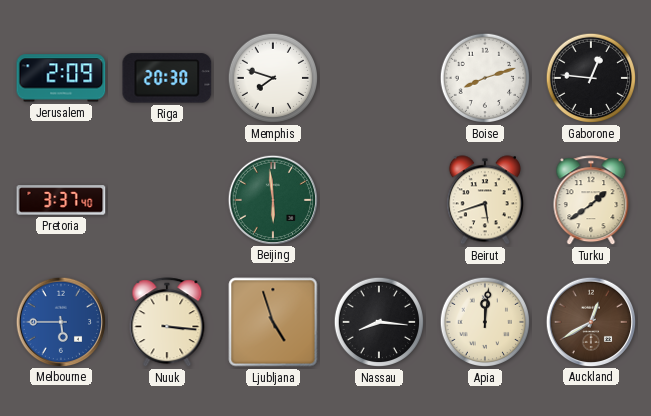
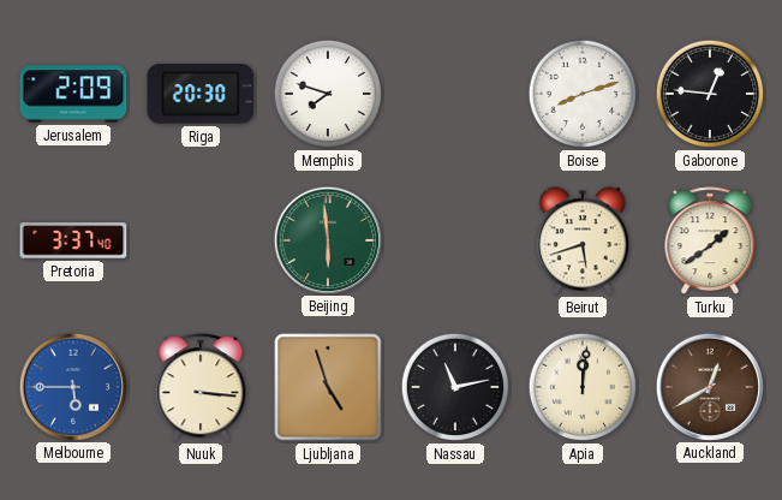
Nassau: 8:16 -> 11:13
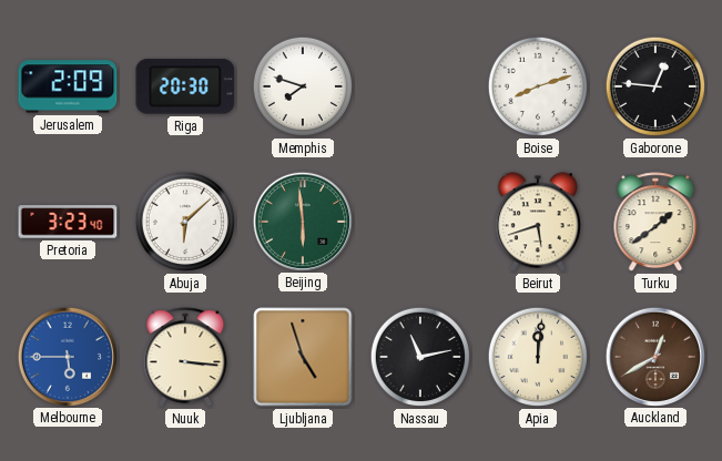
Pretoria: 3:37 -> 3:23
Abuja: none -> 6:08
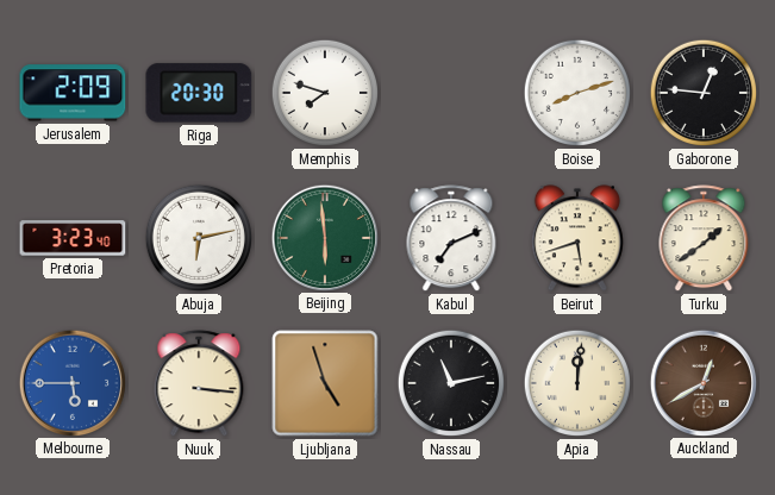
Abuja: 6:08 -> 6:13
Kabul: none -> 7:11
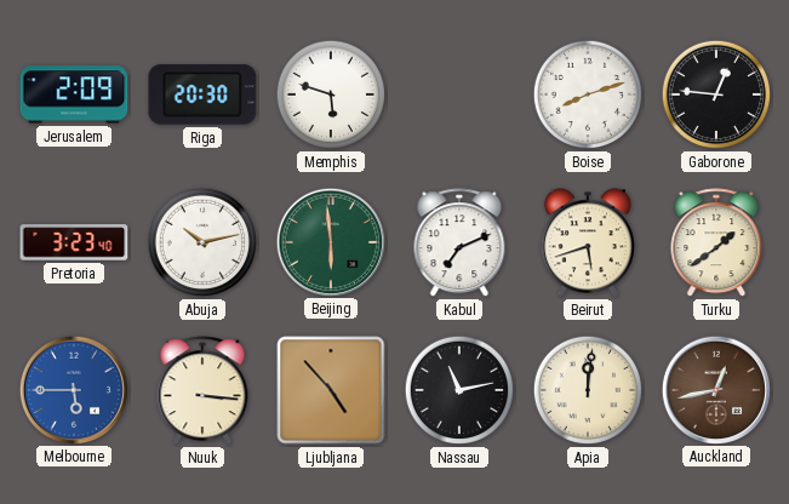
Memphis: 7:48 -> 5:48
Abuja: 6:13 -> 10:13
Ljubljana: 4:57 -> 4:53
Auckland: 12:40 -> 12:43
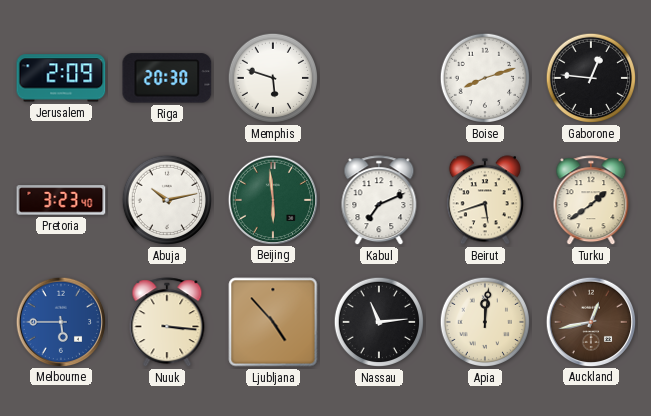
Nassau: 11:13 -> 11:14
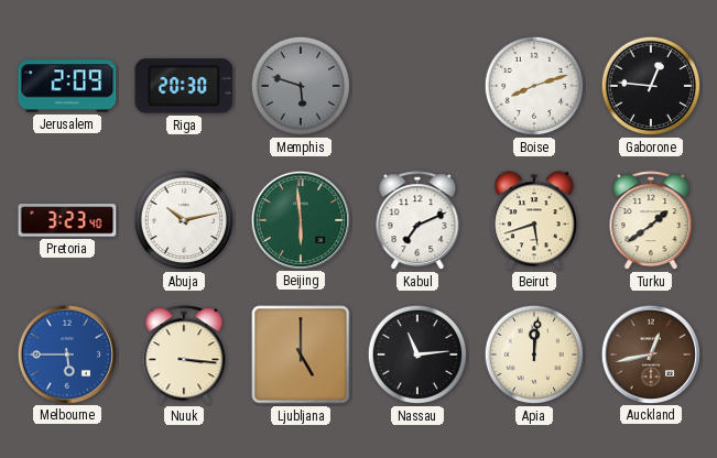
Memphis dial: white -> grey
Ljubljana: 4:53 -> 5:00
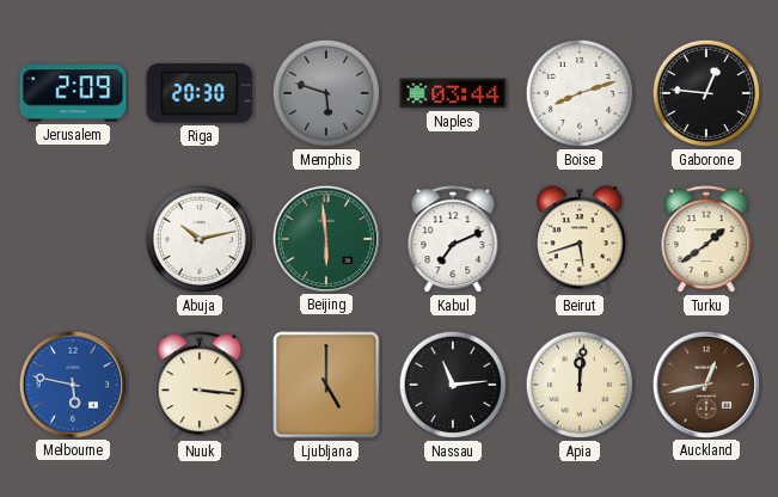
Naples: none -> 03:44
Pretoria: 3:23 -> none
Melbourne: 5:45 -> 5:47
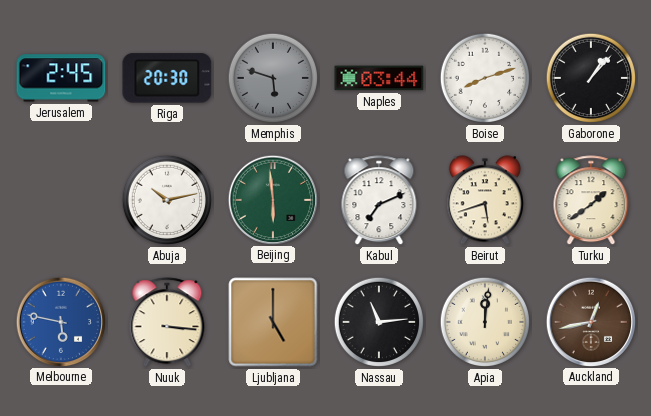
Jerusalem: 2:09 -> 2:45
Gaborone: 12:46 -> 1:07
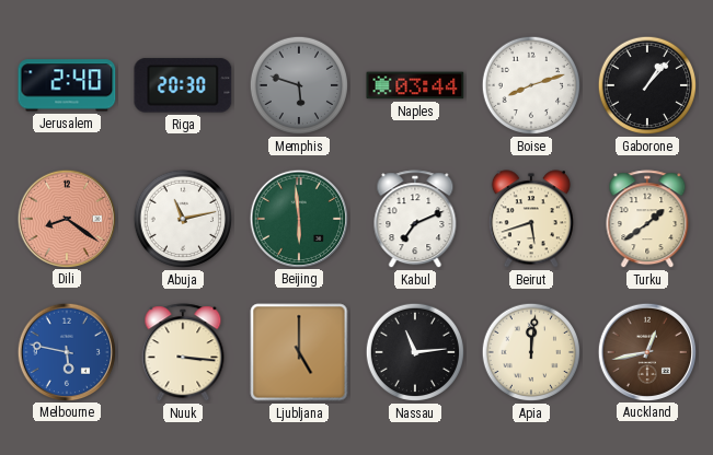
Jerusalem: 2:45 -> 2:40
Dili: none -> 8:21
Abuja: 10:13 -> 11:13
